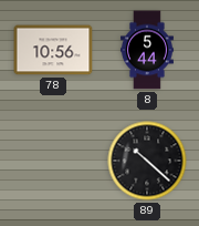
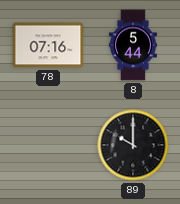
78: 10:56 -> 07:16
89: 10:22 -> 10:00
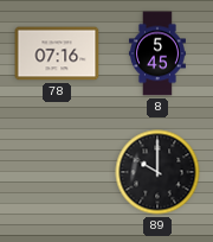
8: 5:44 -> 5:45
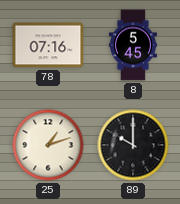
25: none -> 1:12
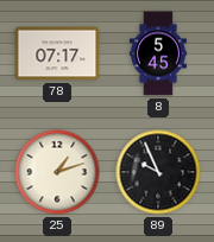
78: 07:16 -> 07:17
89: 10:00 -> 9:56
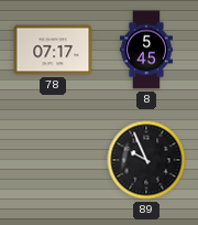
25: 1:12 -> none
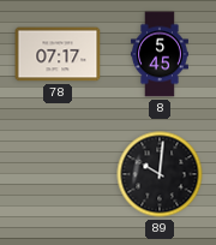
89: 9:56 -> 10:01
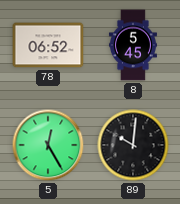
78: 07:17 -> 06:52
5: none -> 12:25
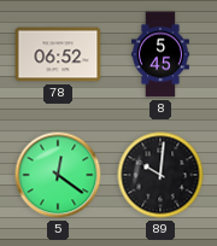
5: 12:25 -> 12:21
